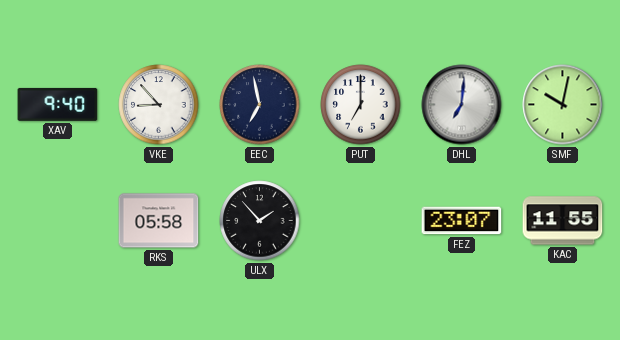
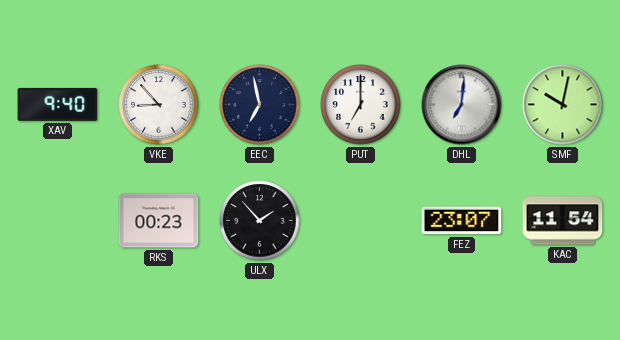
RKS: 05:58 -> 00:23
KAC: 11:55 -> 11:54
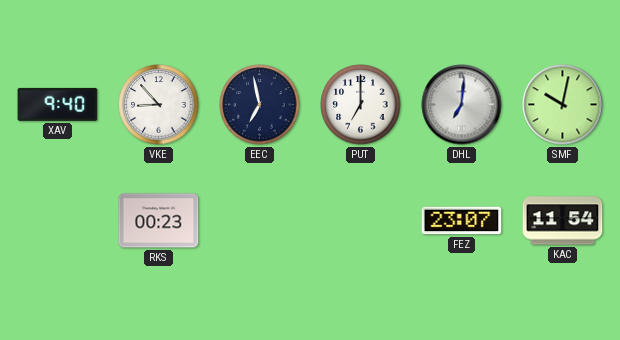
ULX: 1:53 -> none
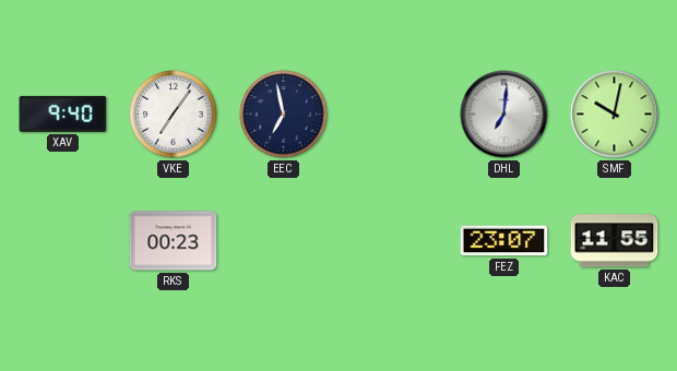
VKE: 8:53 -> 7:06
PUT: 7:00 -> none
KAC: 11:54 -> 11:55
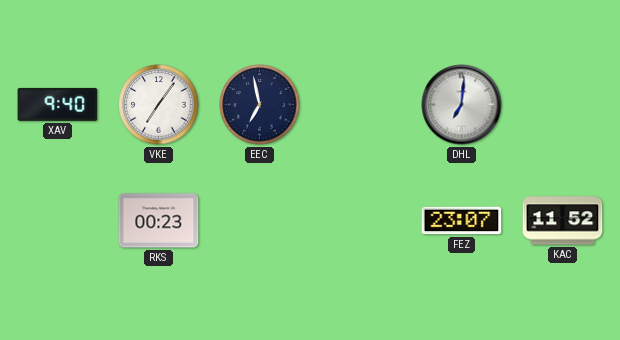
SMF: 10:02 -> none
KAC: 11:55 -> 11:52
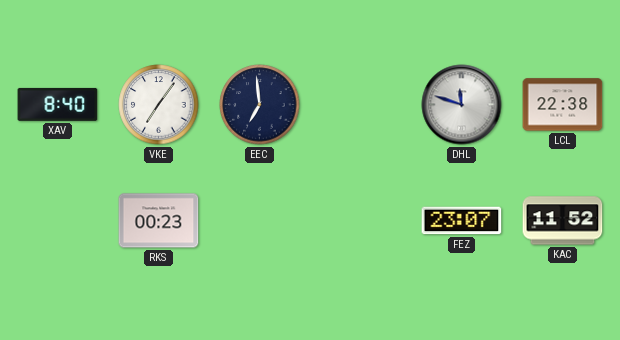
XAV: 9:40 -> 8:40
EEC: 6:58 -> 6:59
DHL: 7:01 -> 11:48
LCL: none -> 22:38
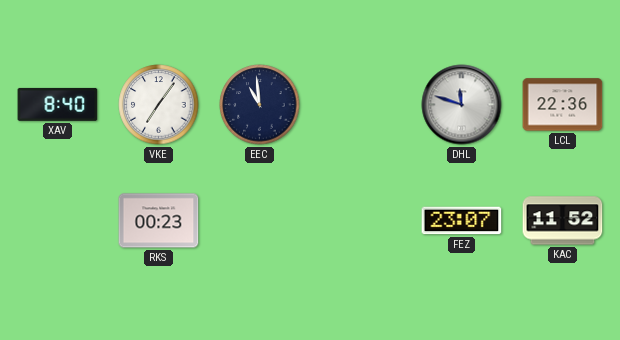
EEC: 6:59 -> 10:59
LCL: 22:38 -> 22:36
